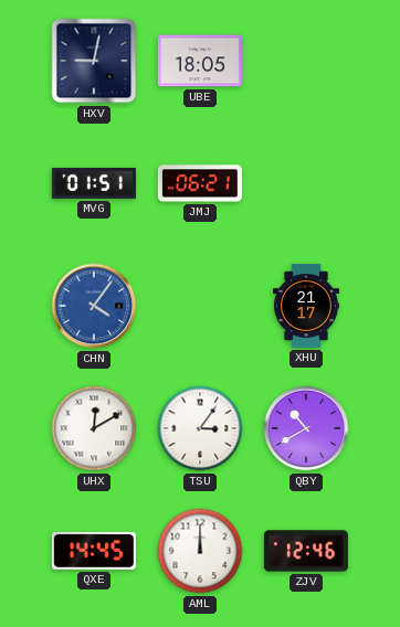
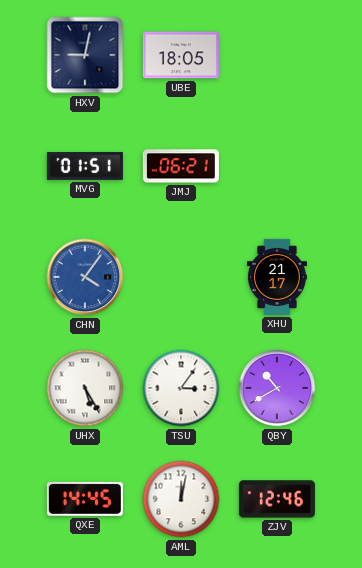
UHX: 12:10 -> 5:25
AML: 12:00 -> 12:02
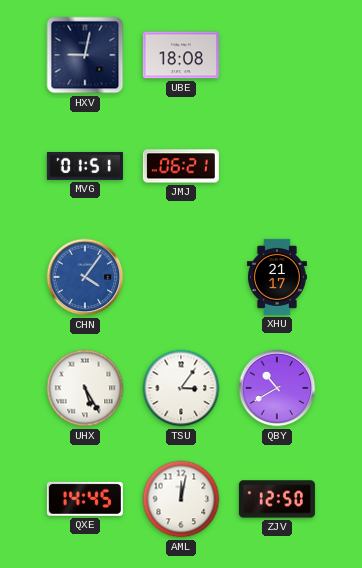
UBE: 18:05 -> 18:08
ZJV: 12:46 -> 12:50
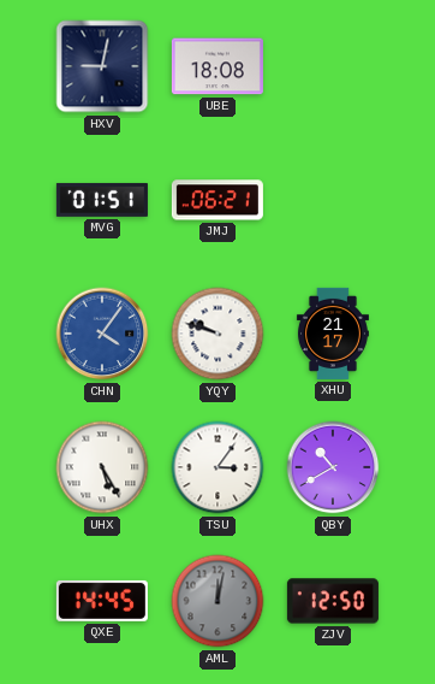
YQY: none -> 9:48
AML dial: white -> grey
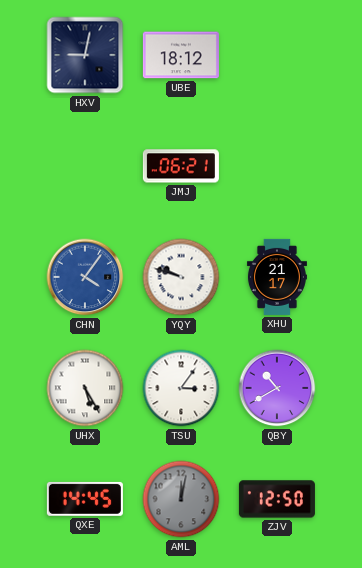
UBE: 18:08 -> 18:12
MVG: 01:51 -> none
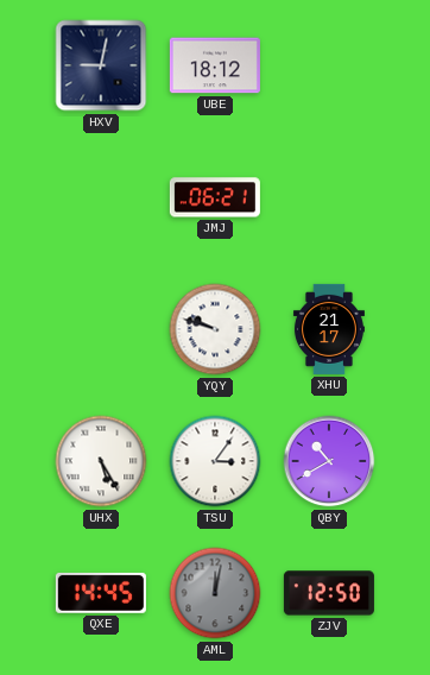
CHN: 4:06 -> none
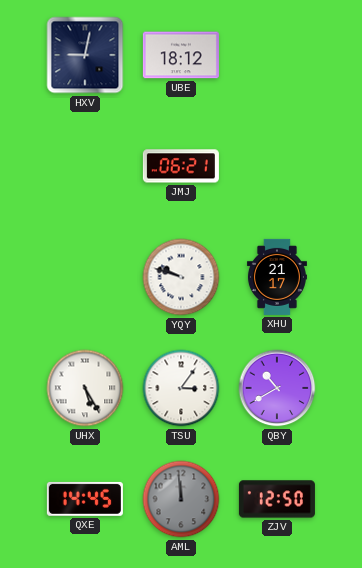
AML: 12:02 -> 11:59
